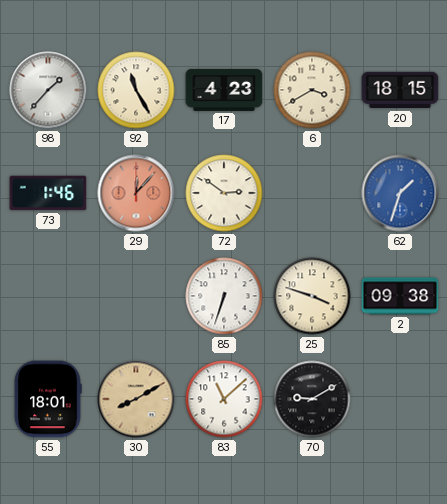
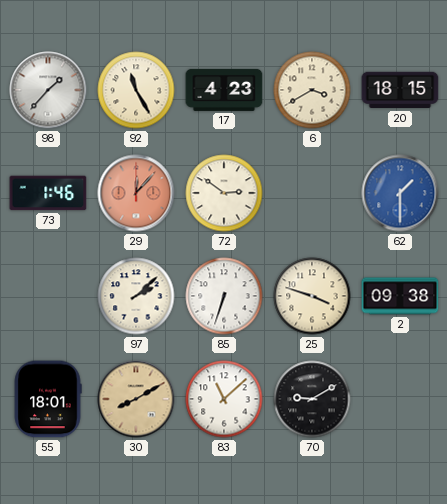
62: 1:33 -> 1:30
97: none -> 2:08
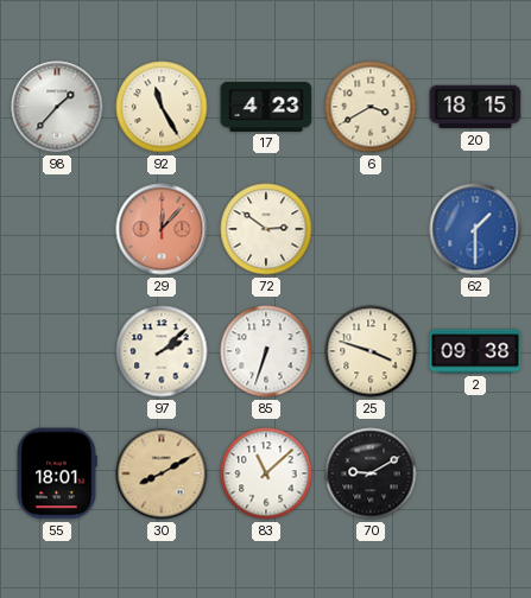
73: 1:46 -> none
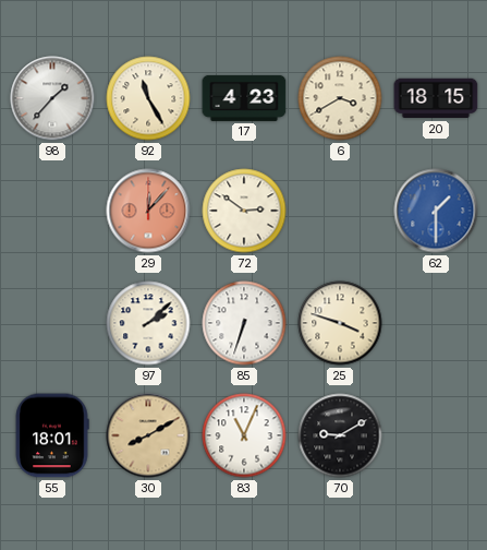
2: 09:38 -> none
83: 11:08 -> 11:04
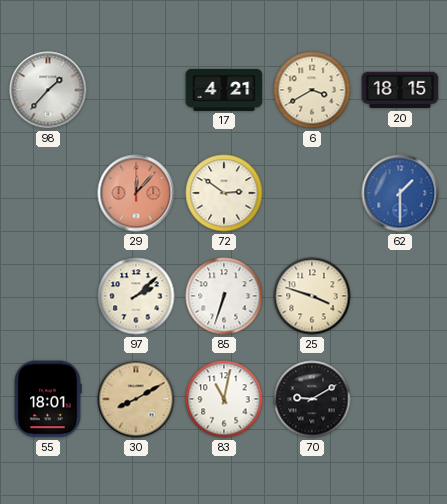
92: 11:25 -> none
17: 4:23 -> 4:21
83: 11:04 -> 11:02
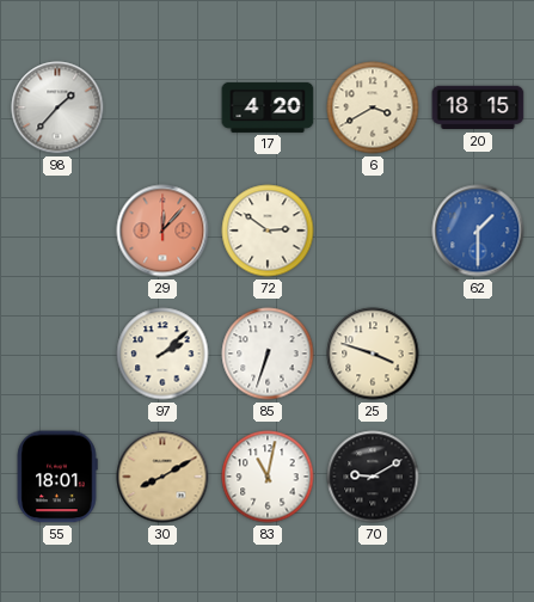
17: 4:21 -> 4:20
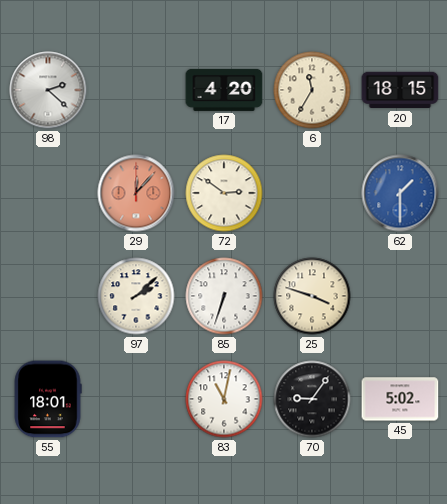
98: 1:37 -> 2:22
6: 3:40 -> 11:35
30: 8:10 -> none
70: 9:10 -> 9:06
45: none -> 5:02
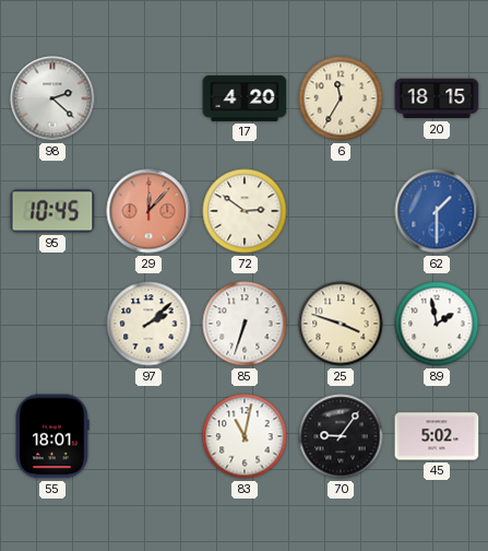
95: none -> 10:45
89: none -> 1:58
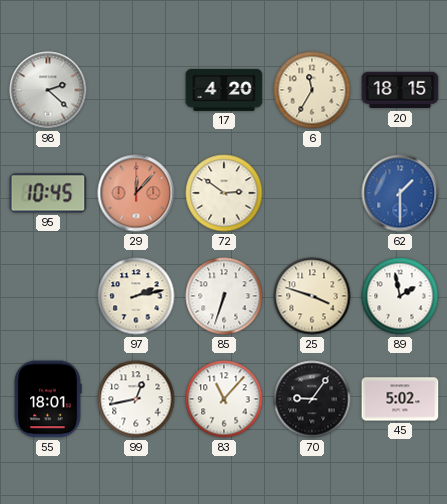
97: 2:08 -> 2:13
99: none -> 12:43
83: 11:02 -> 11:07
